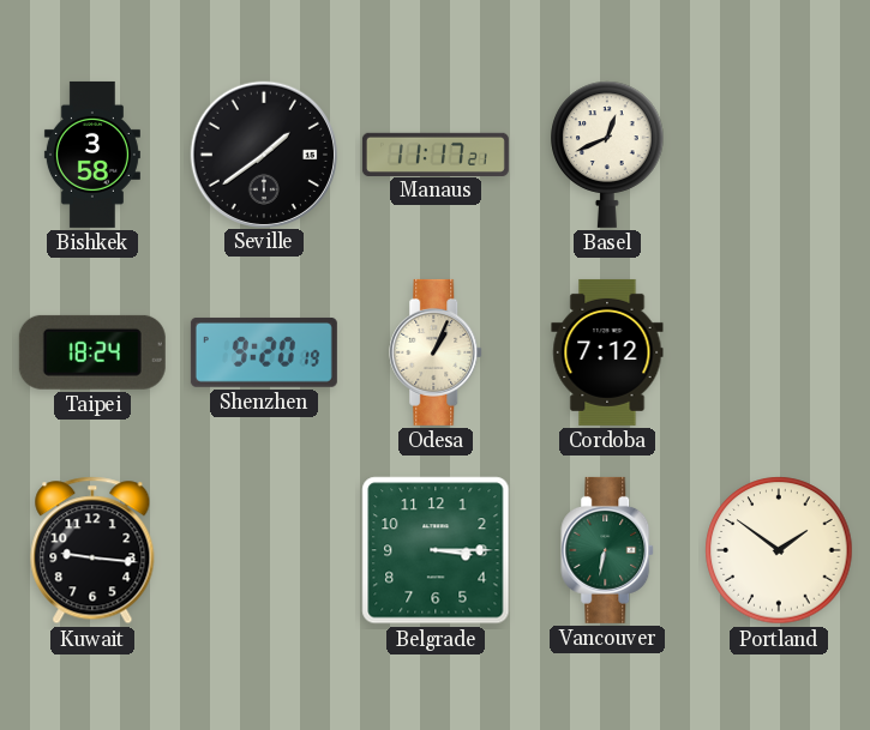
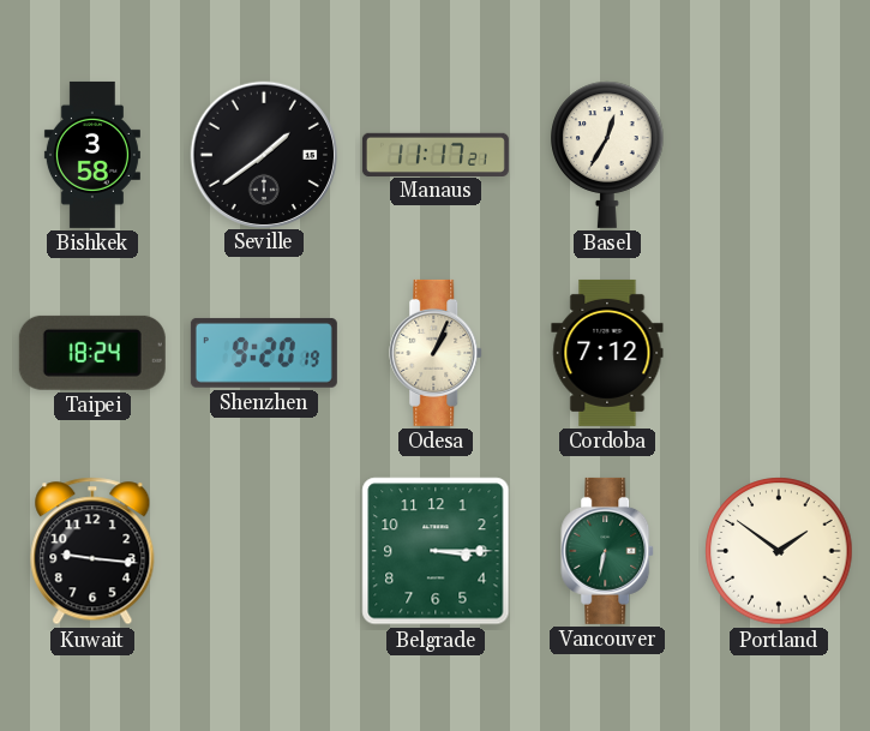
Basel: 12:41 -> 12:35
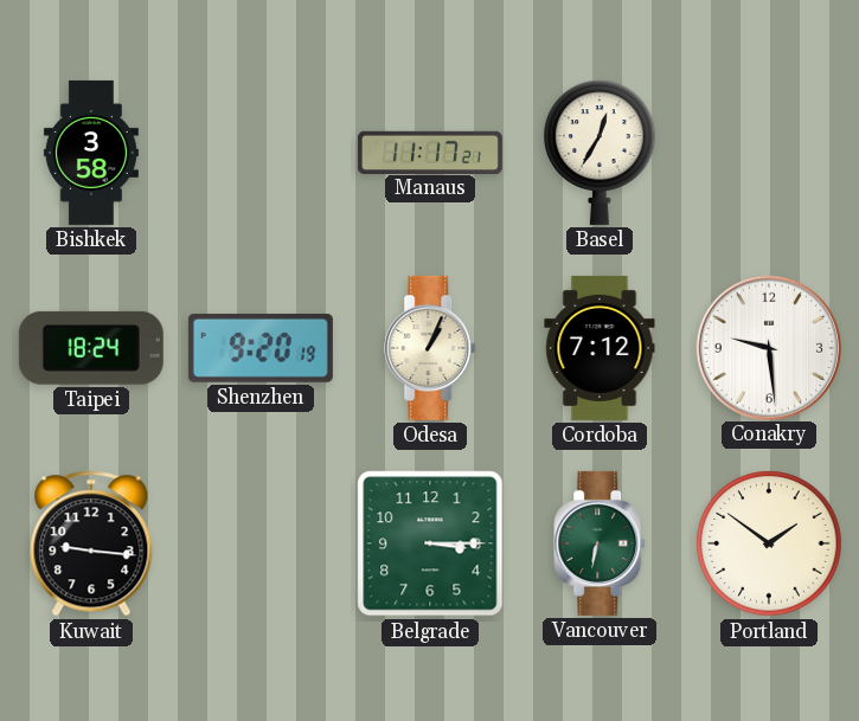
Seville: 1:39 -> none
Conakry: none -> 9:29
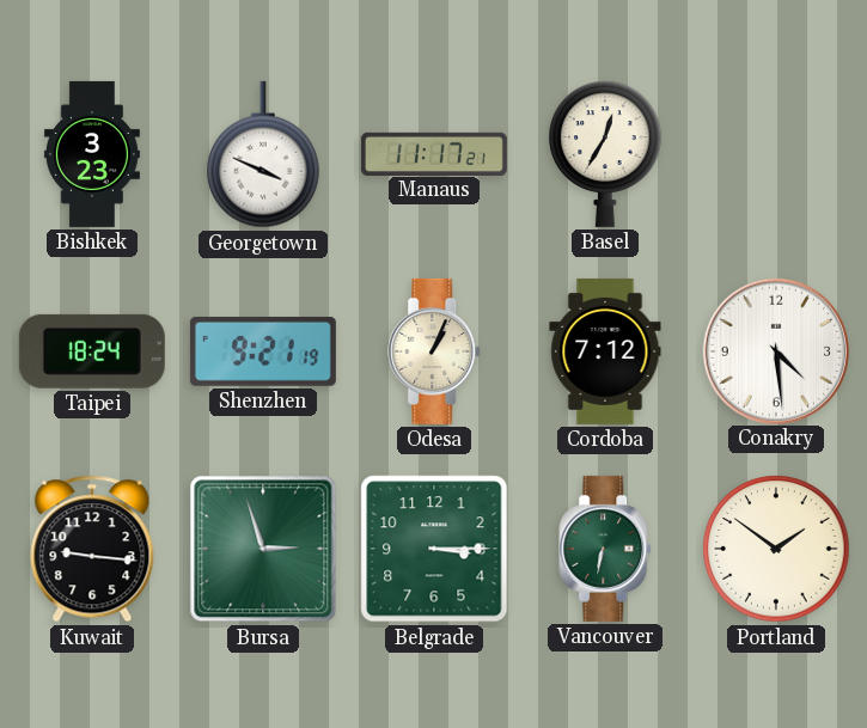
Bishkek: 3:58 -> 3:23
Georgetown: none -> 3:49
Shenzhen: 9:20 -> 9:21
Conakry: 9:29 -> 4:29
Bursa: none -> 2:57
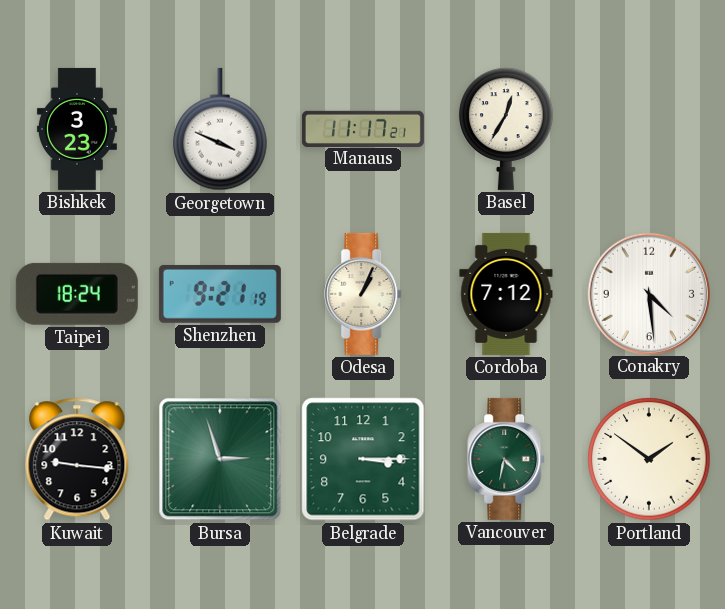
Vancouver: 6:32 -> 4:32
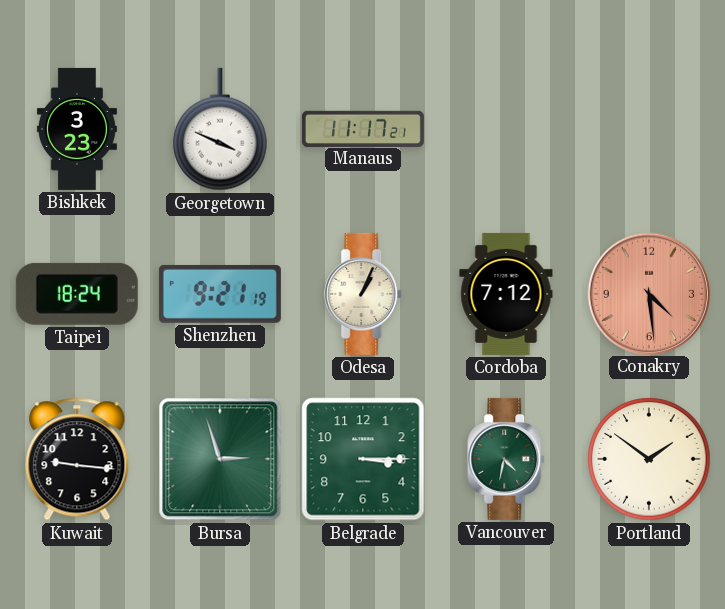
Basel: 12:35 -> none
Conakry dial: white -> salmon
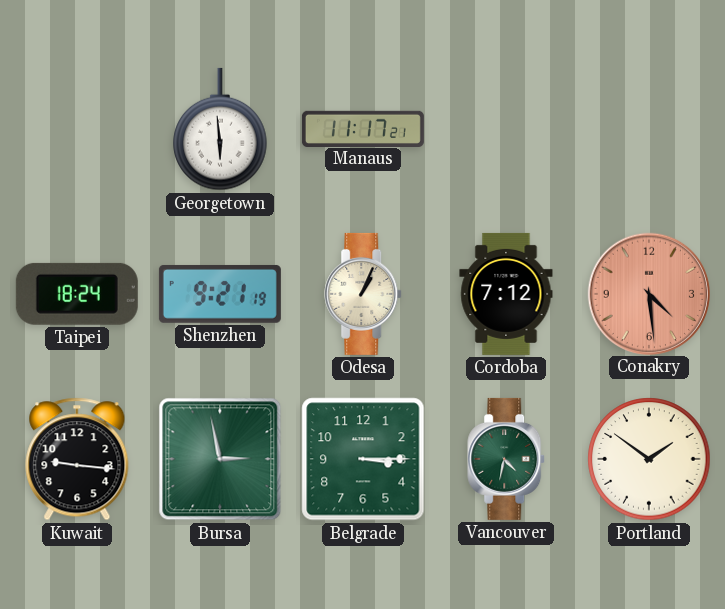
Bishkek: 3:23 -> none
Georgetown: 3:49 -> 5:59
Bursa: 2:57 -> 2:58
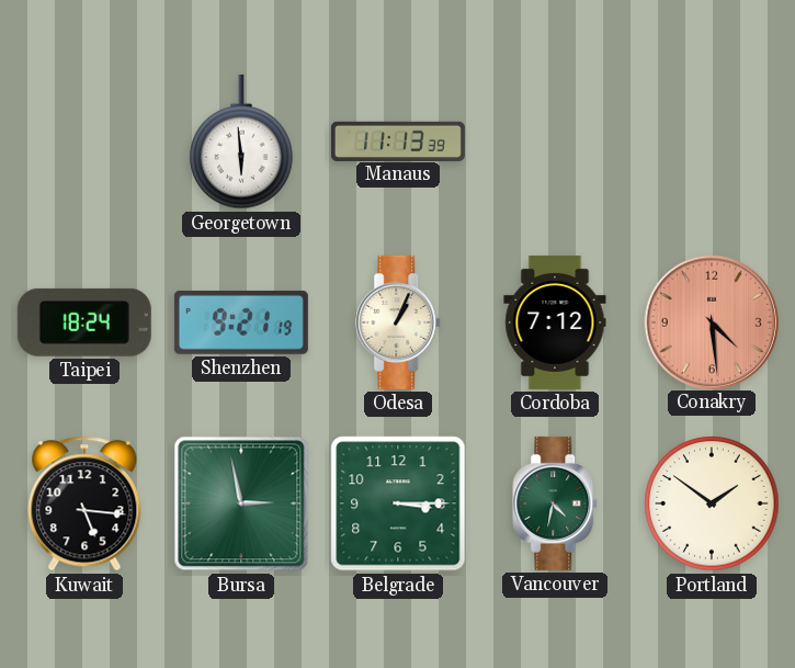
Manaus: 11:17 -> 11:13
Kuwait: 9:16 -> 5:16
